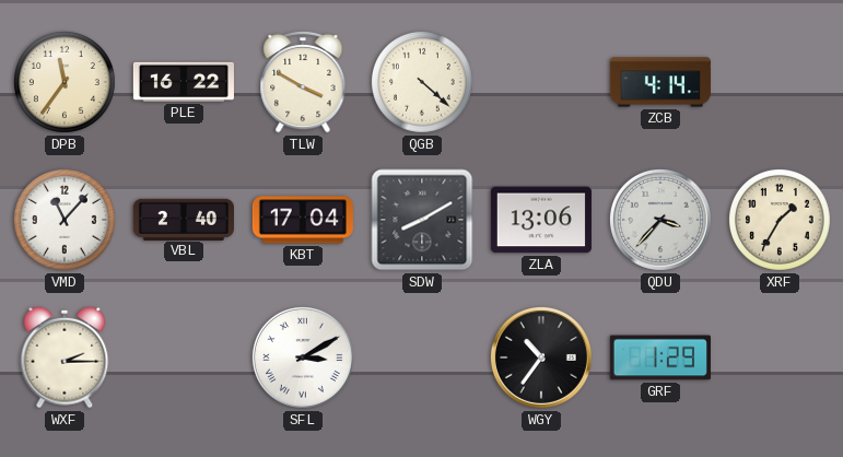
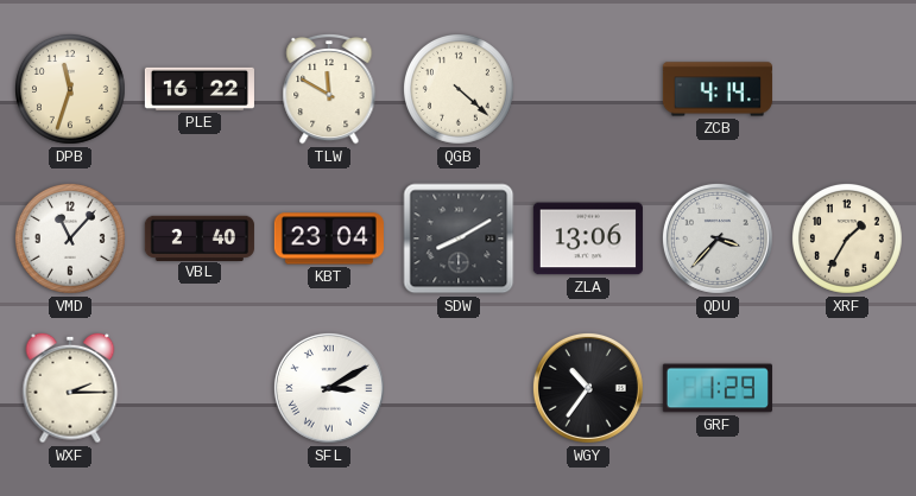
DPB: 11:36 -> 11:33
TLW: 3:50 -> 11:50
KBT: 17:04 -> 23:04
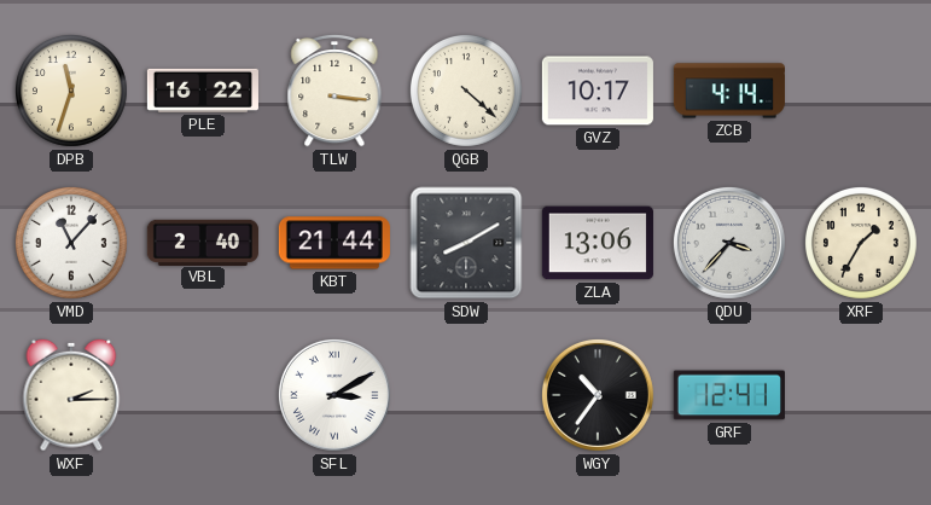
TLW: 11:50 -> 3:16
GVZ: none -> 10:17
KBT: 23:04 -> 21:44
GRF: 1:29 -> 12:41
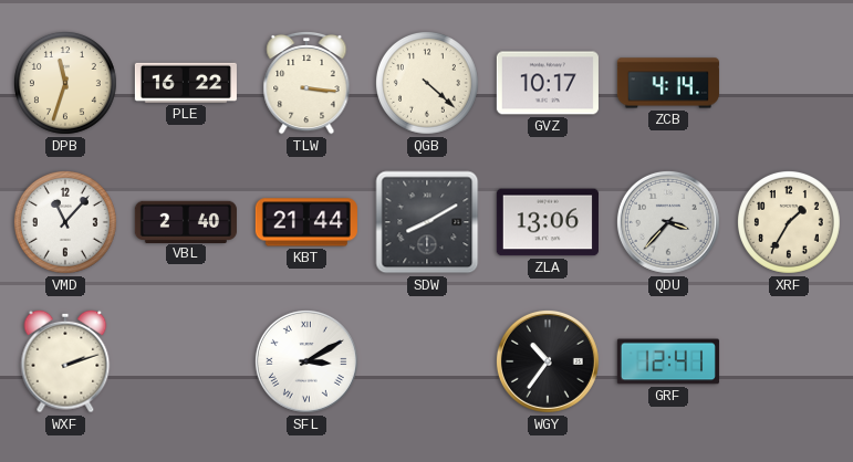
WXF: 2:15 -> 2:12
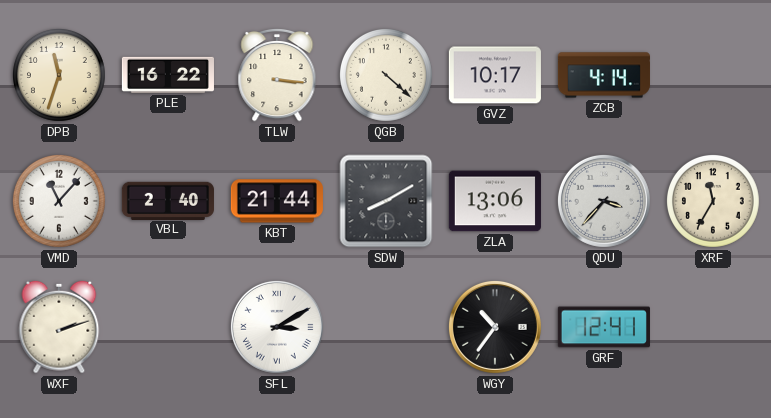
XRF: 1:35 -> 11:35
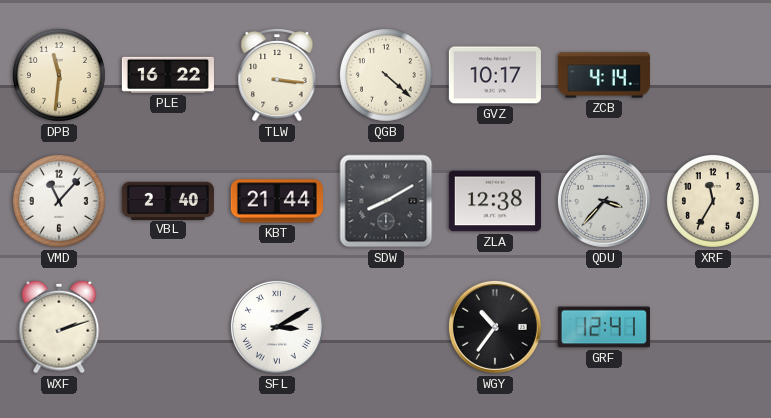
DPB: 11:33 -> 11:31
ZLA: 13:06 -> 12:38
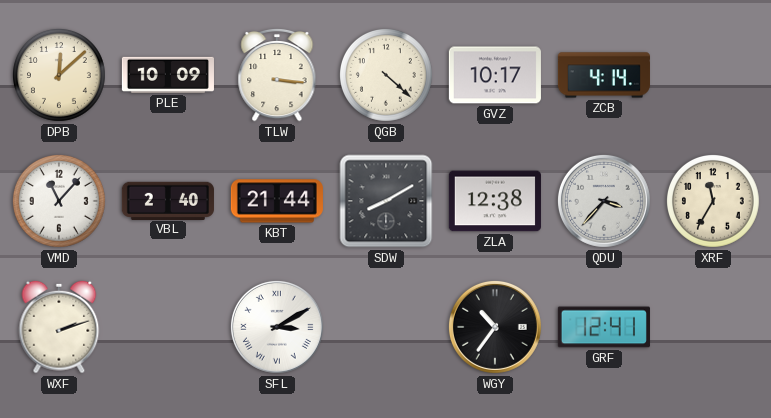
DPB: 11:31 -> 12:08
PLE: 16:22 -> 10:09
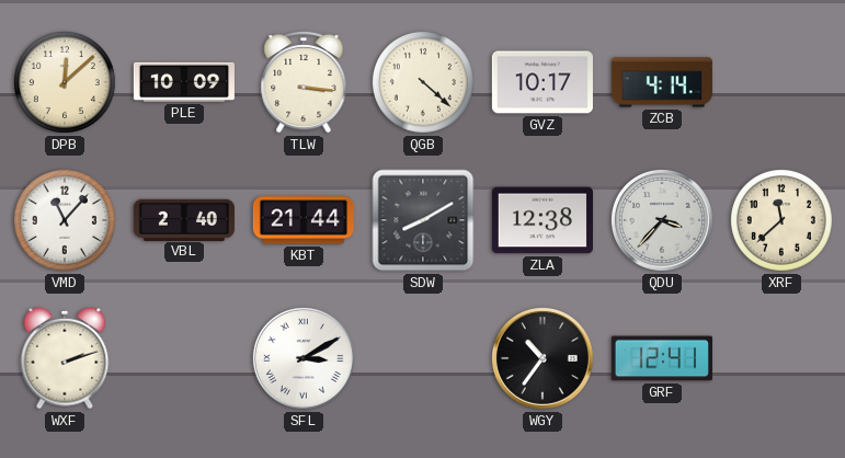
XRF: 11:35 -> 11:38
